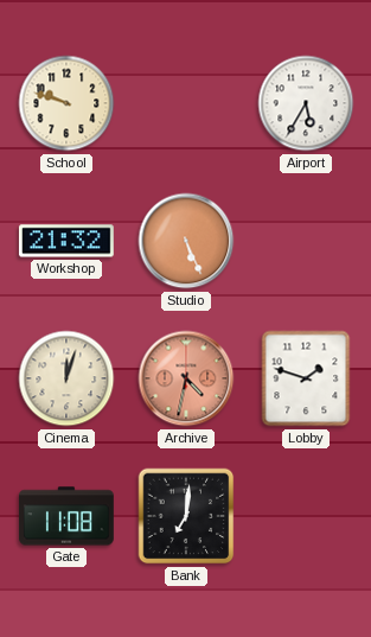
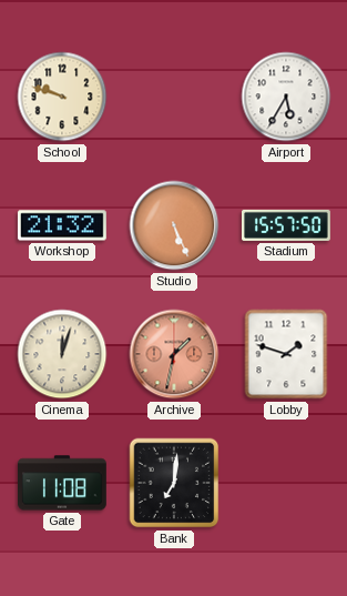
Stadium: none -> 15:57
Archive: 4:32 -> 1:32
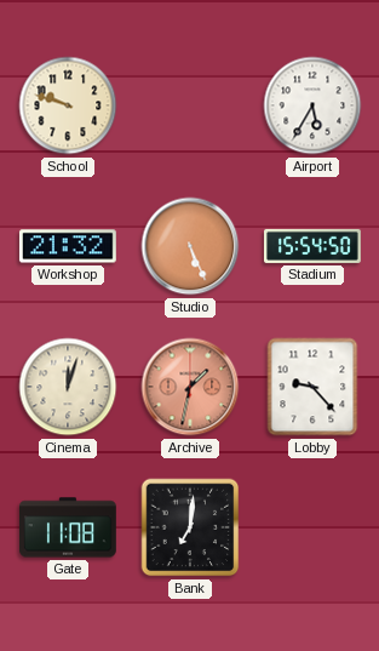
Stadium: 15:57 -> 15:54
Lobby: 1:48 -> 9:23
